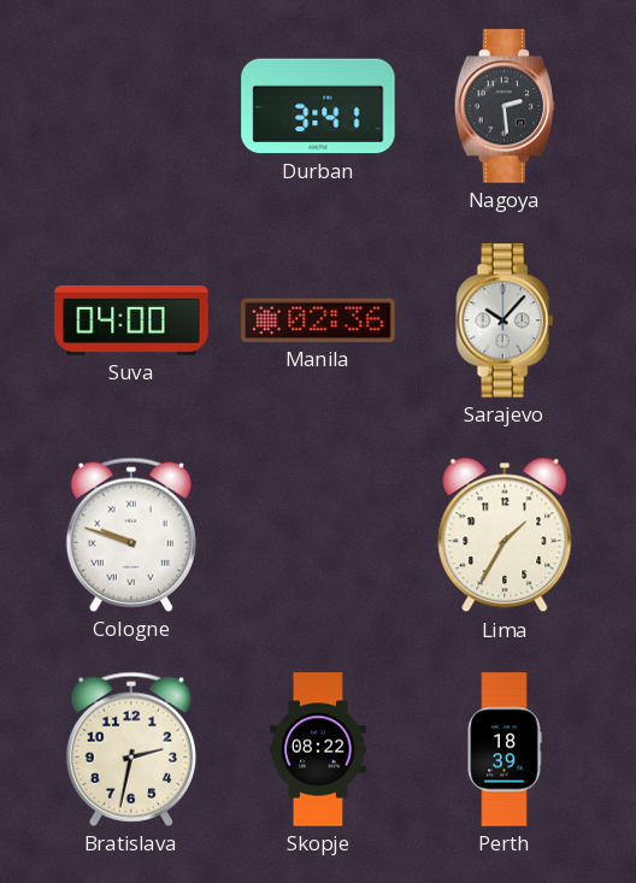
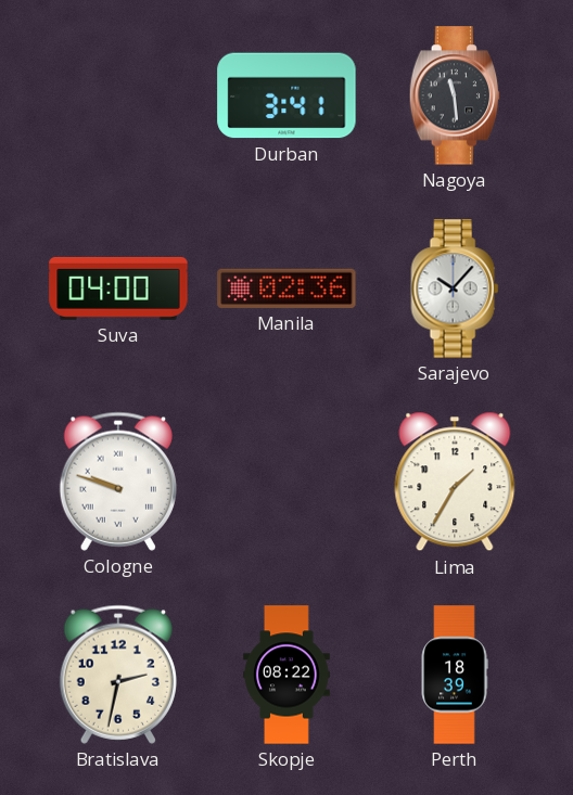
Nagoya: 2:29 -> 11:29
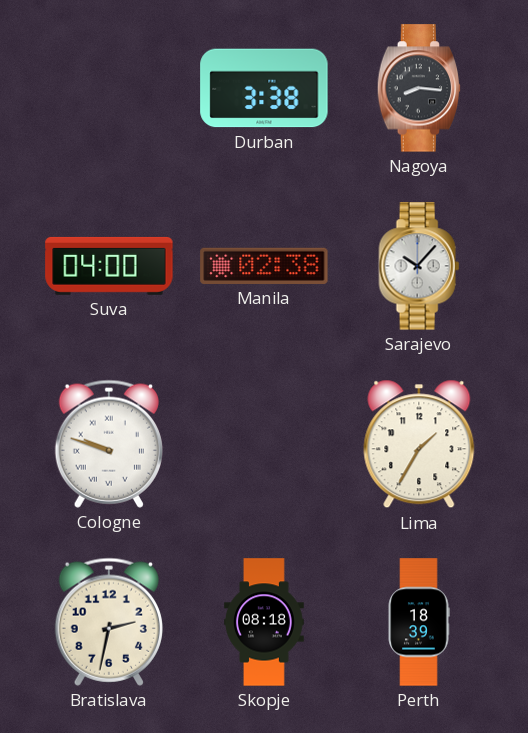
Durban: 3:41 -> 3:38
Nagoya: 11:29 -> 8:16
Manila: 02:36 -> 02:38
Skopje: 08:22 -> 08:18
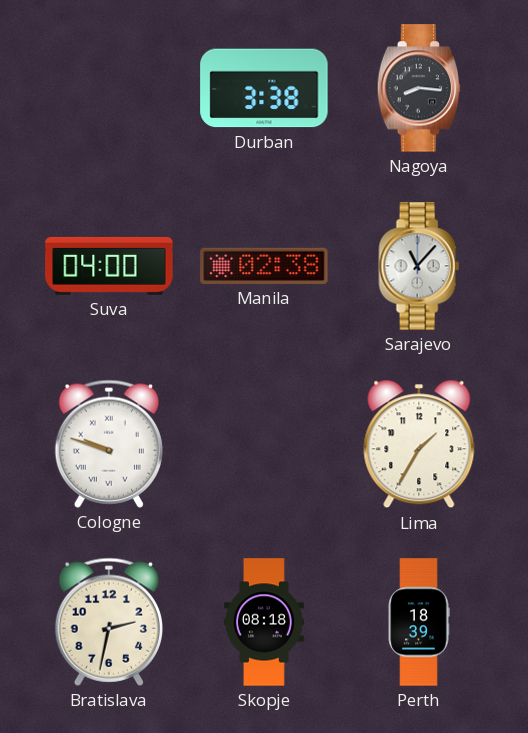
Sarajevo: 10:07 -> 11:07
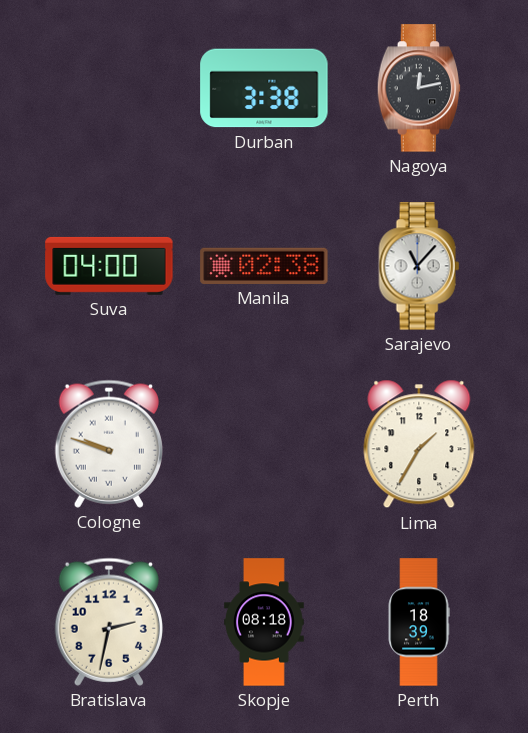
Nagoya: 8:16 -> 12:13
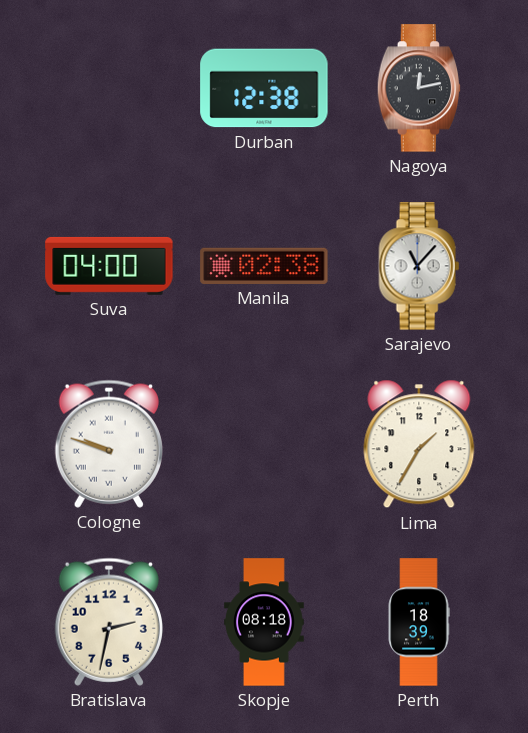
Durban: 3:38 -> 12:38
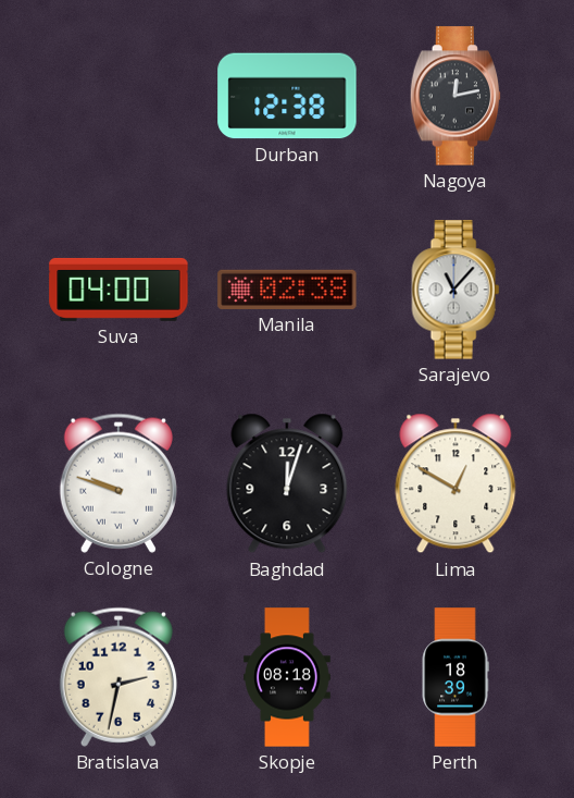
Baghdad: none -> 12:03
Lima: 1:35 -> 12:50
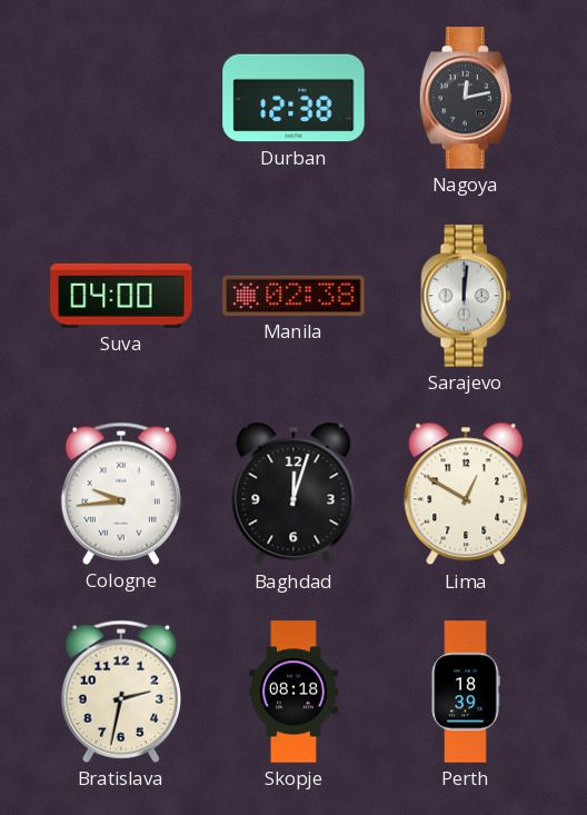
Sarajevo: 11:07 -> 12:01
Cologne: 9:48 -> 9:44
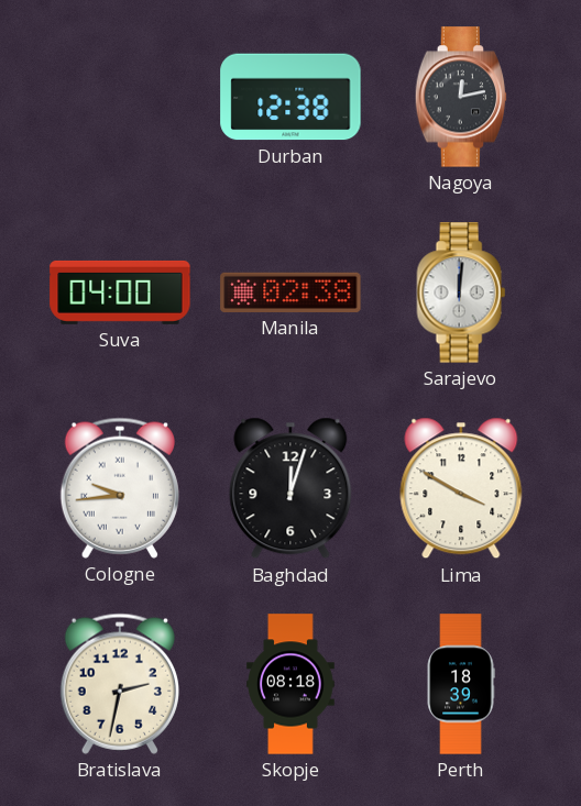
Lima: 12:50 -> 3:50
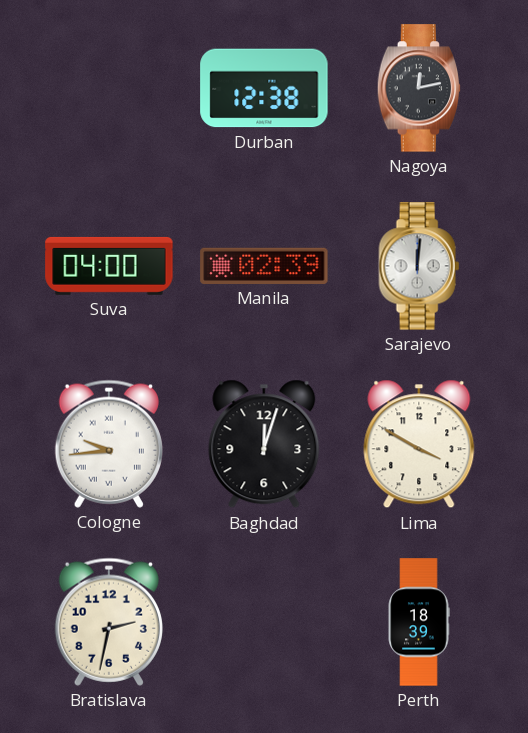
Manila: 02:38 -> 02:39
Skopje: 08:18 -> none
